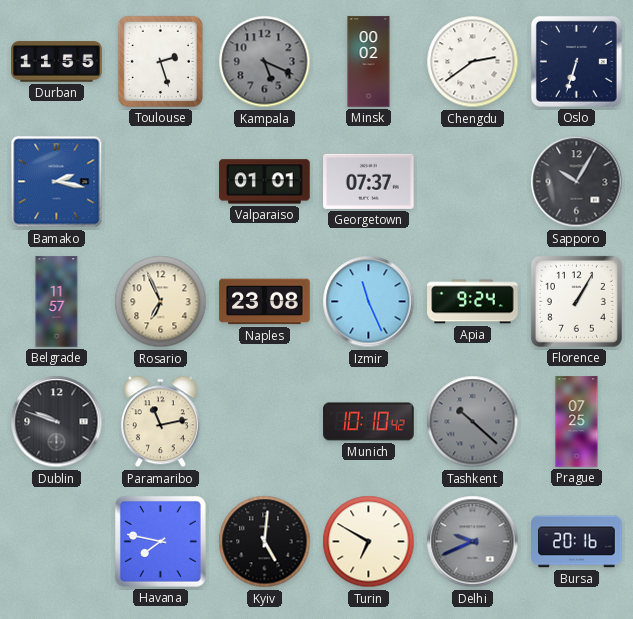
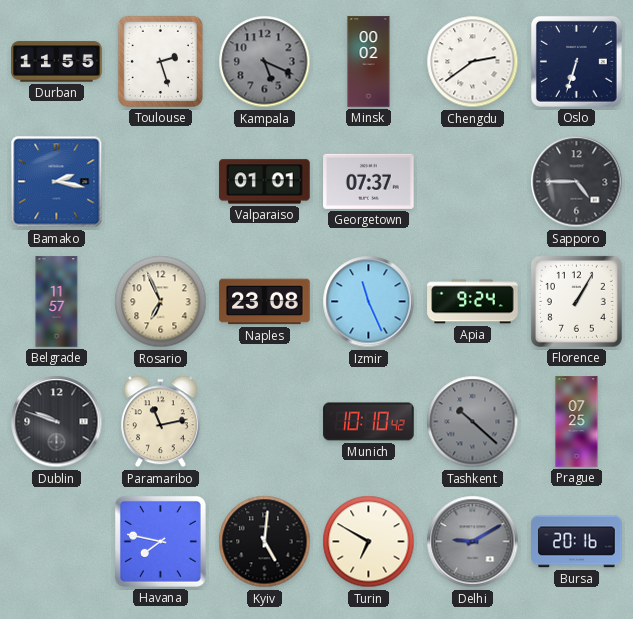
Sapporo: 10:05 -> 4:45
Delhi: 9:41 -> 9:10
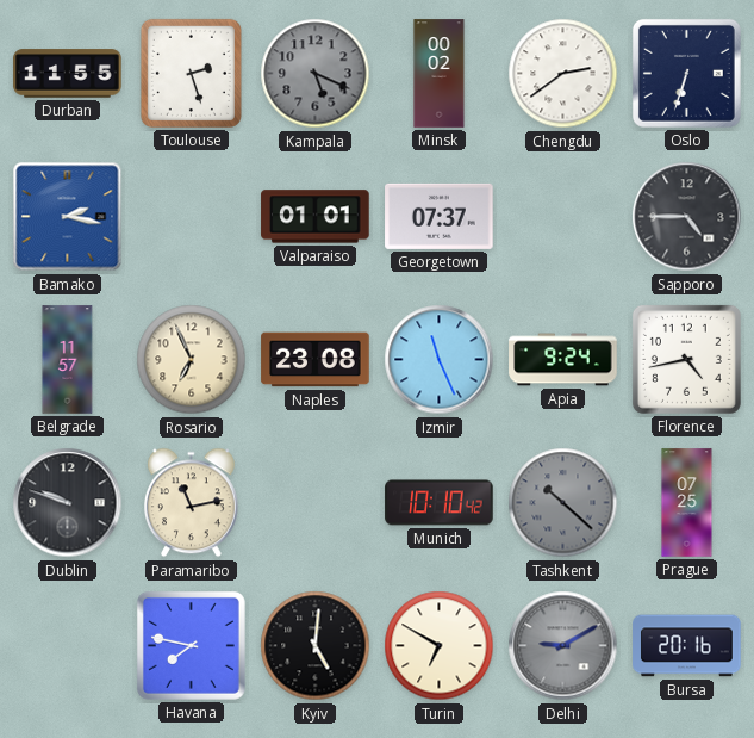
Florence: 1:05 -> 4:43
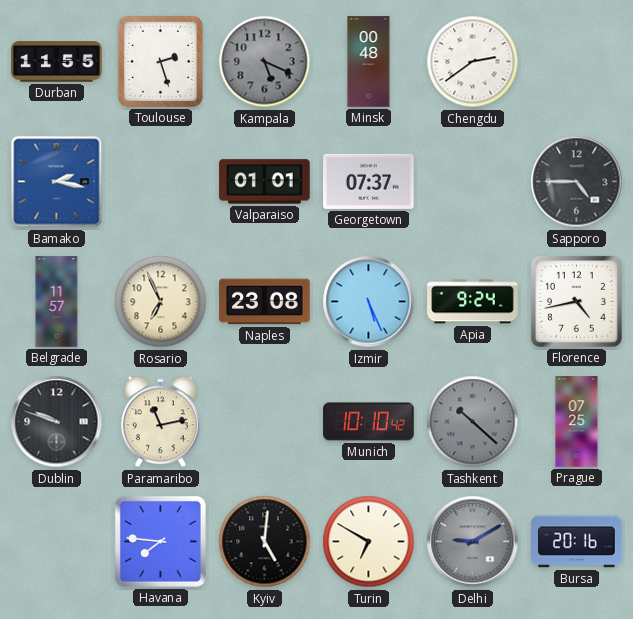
Minsk: 00:02 -> 00:48
Oslo: 6:33 -> none
Izmir: 11:26 -> 5:26
Havana: 7:47 -> 7:46
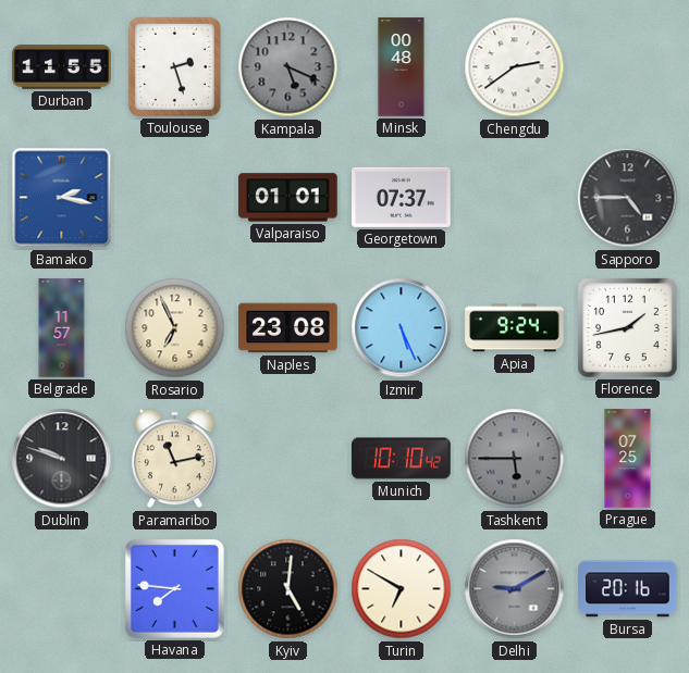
Florence: 4:43 -> 1:43
Tashkent: 10:22 -> 5:45
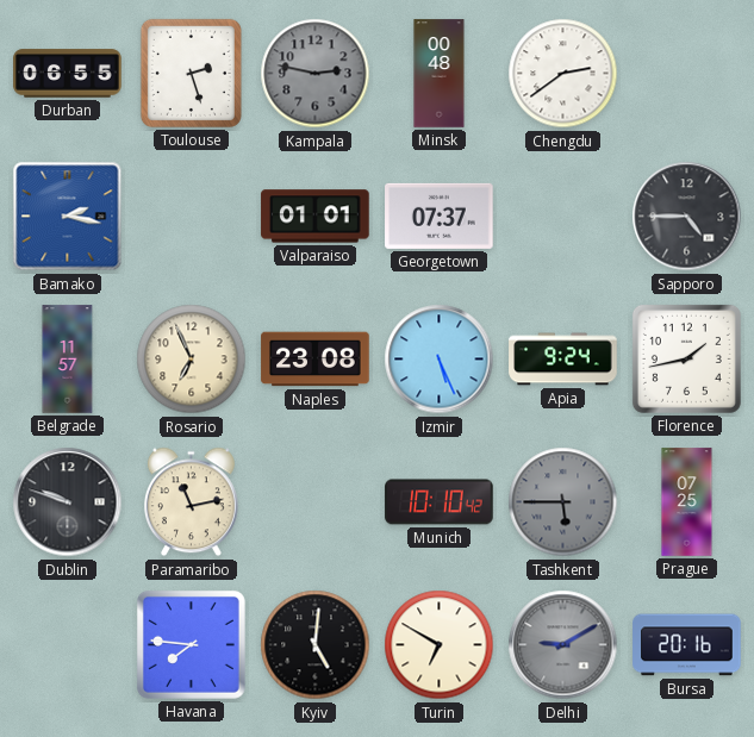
Durban: 11:55 -> 06:55
Kampala: 5:19 -> 2:47
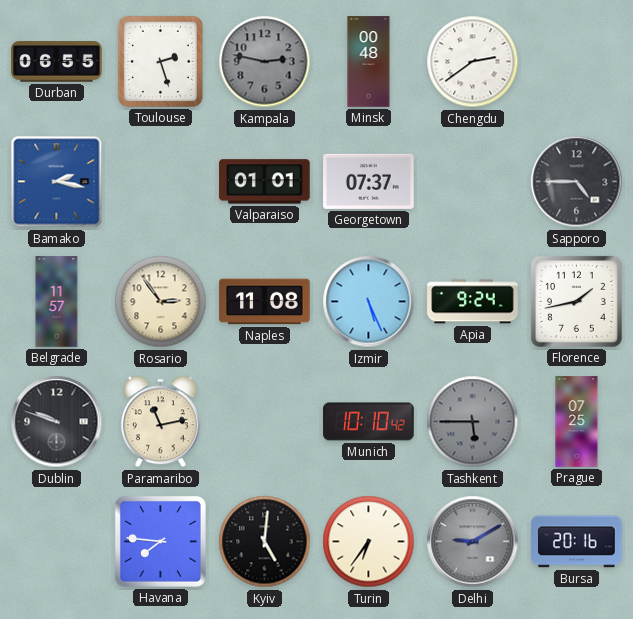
Rosario: 6:56 -> 2:54
Naples: 23:08 -> 11:08
Turin: 6:50 -> 6:36
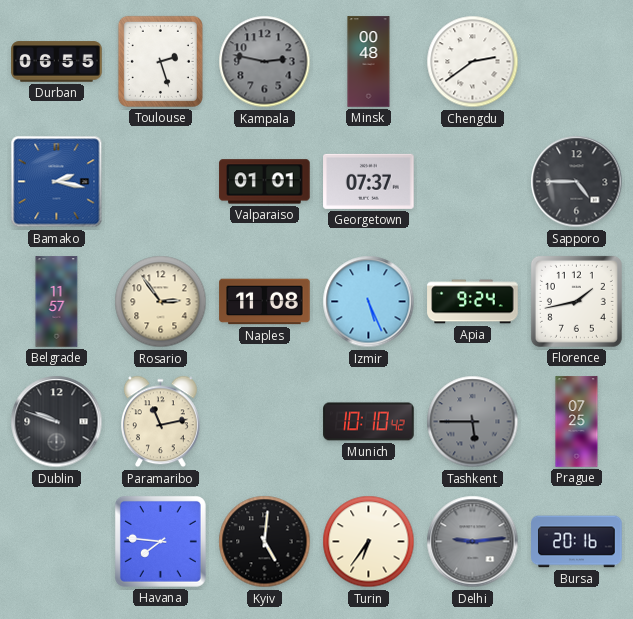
Delhi: 9:10 -> 9:14
